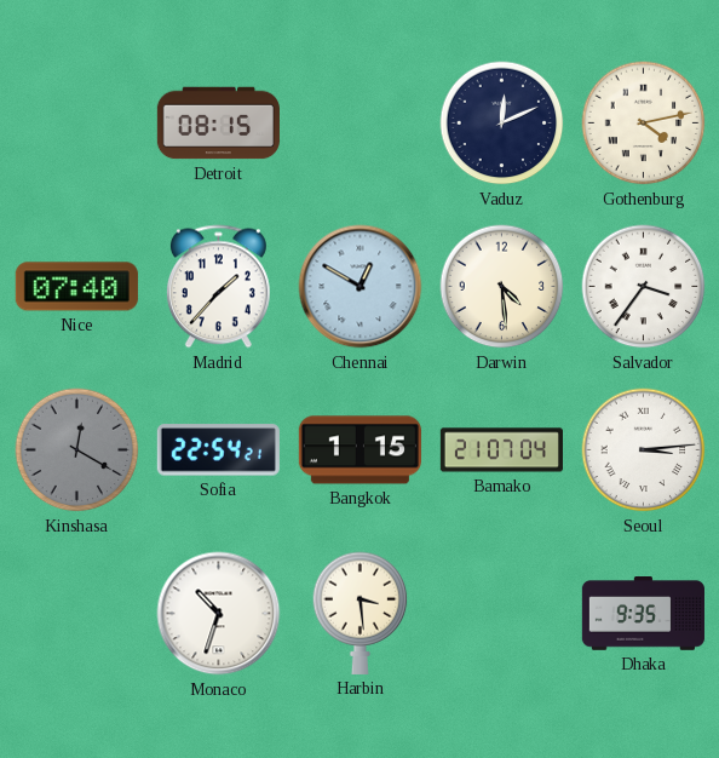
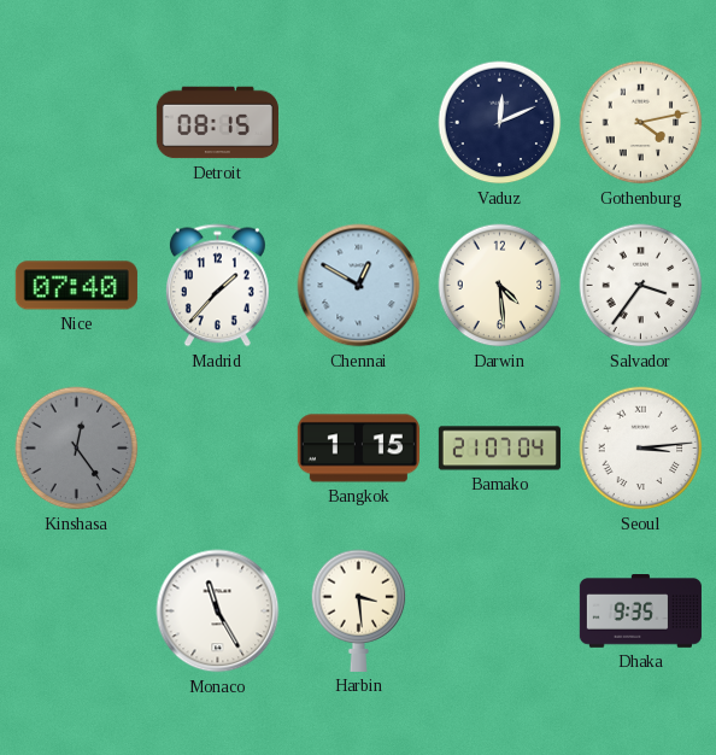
Kinshasa: 12:20 -> 12:24
Sofia: 22:54 -> none
Monaco: 10:33 -> 11:25
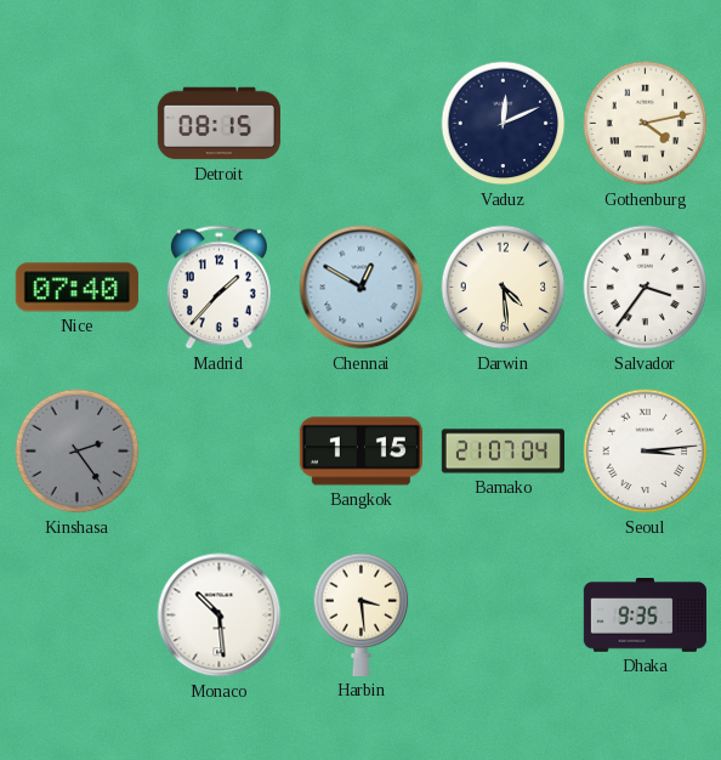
Kinshasa: 12:24 -> 2:24
Monaco: 11:25 -> 10:29
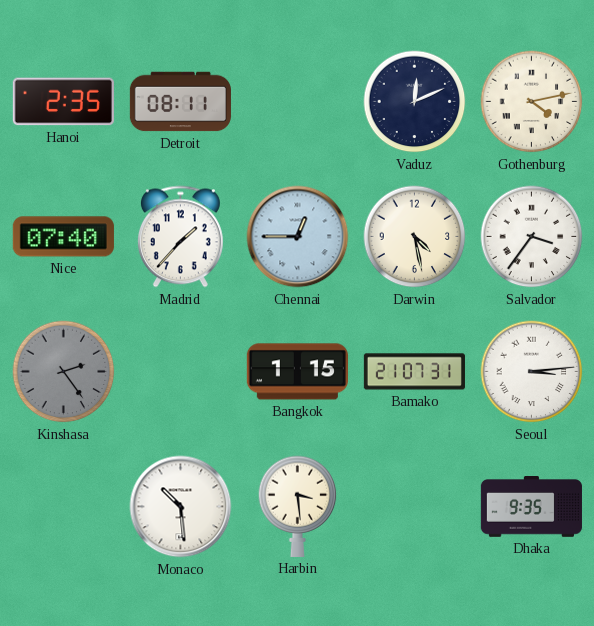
Hanoi: none -> 2:35
Detroit: 08:15 -> 08:11
Chennai: 12:50 -> 12:45
Darwin: 4:29 -> 4:28
Bamako: 21:07:04 -> 21:07:31
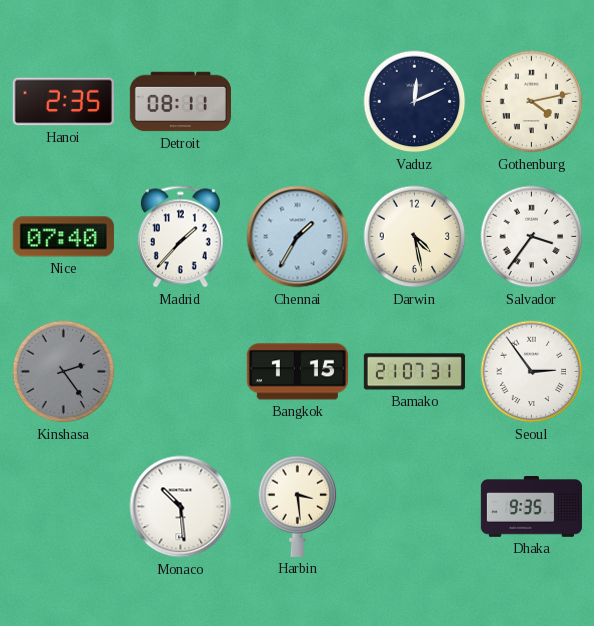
Chennai: 12:45 -> 1:35
Seoul: 3:14 -> 2:54
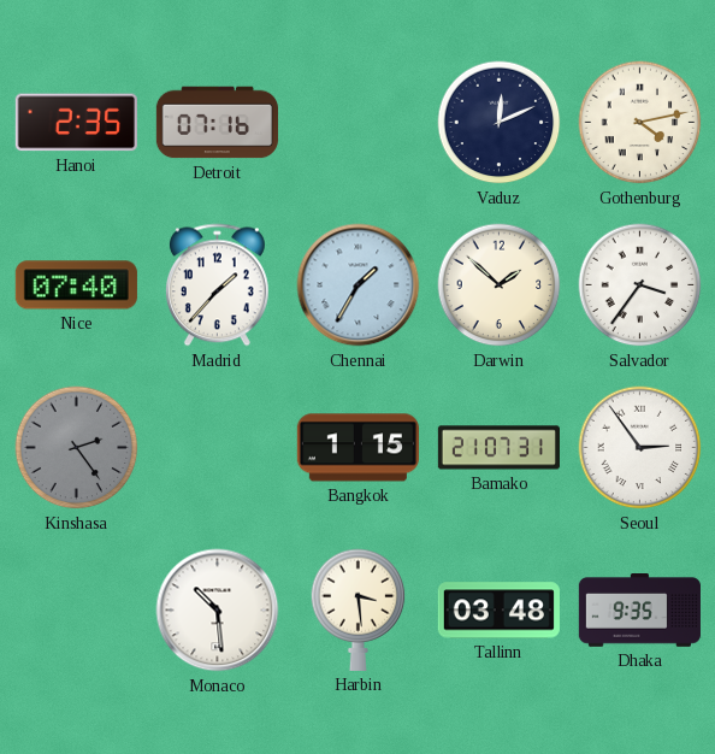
Detroit: 08:11 -> 07:16
Darwin: 4:28 -> 1:52
Tallinn: none -> 03:48
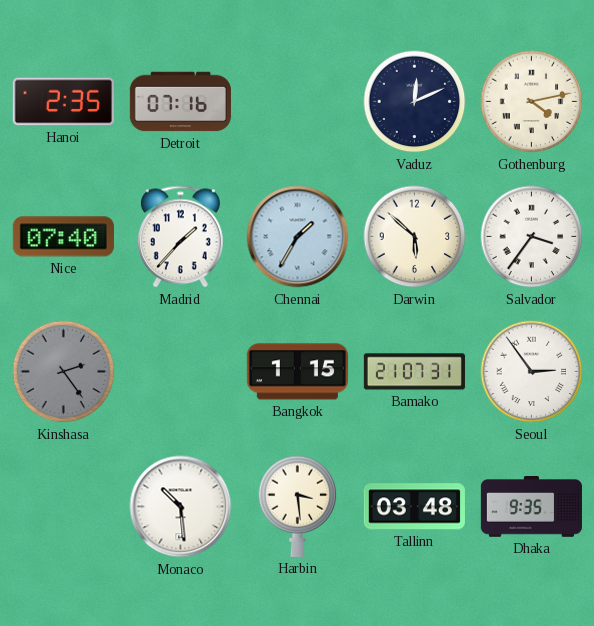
Darwin: 1:52 -> 5:52
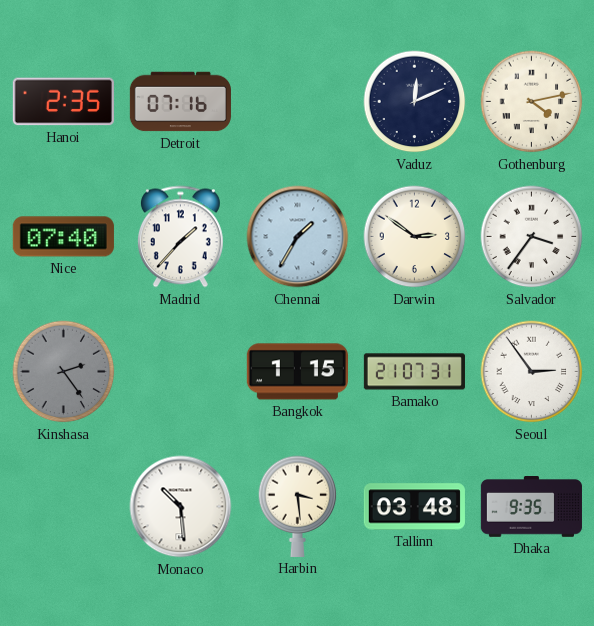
Darwin: 5:52 -> 2:51
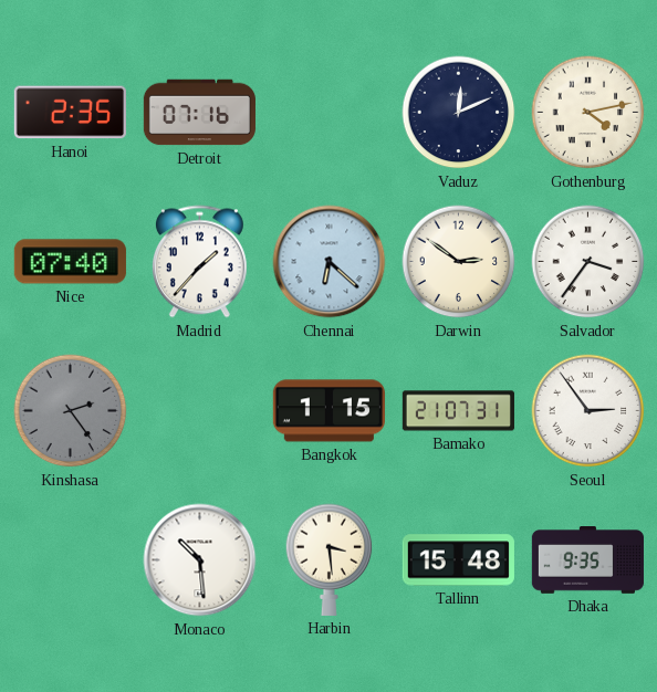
Chennai: 1:35 -> 6:22
Tallinn: 03:48 -> 15:48
